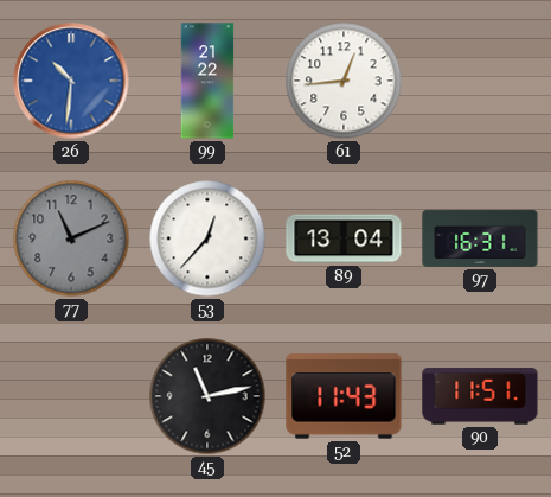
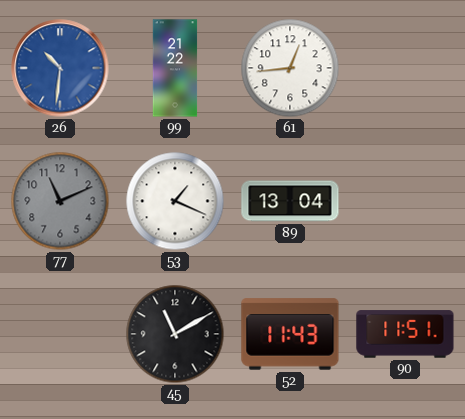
53: 12:37 -> 1:19
97: 16:31 -> none
45: 11:13 -> 11:10
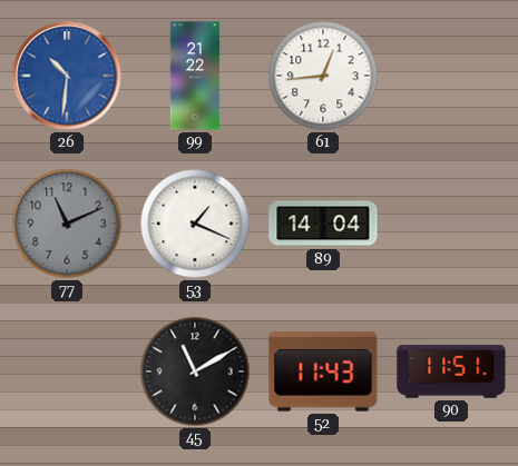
89: 13:04 -> 14:04
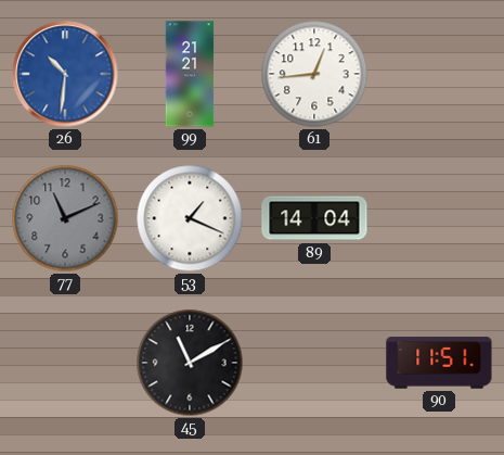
99: 21:22 -> 21:21
52: 11:43 -> none
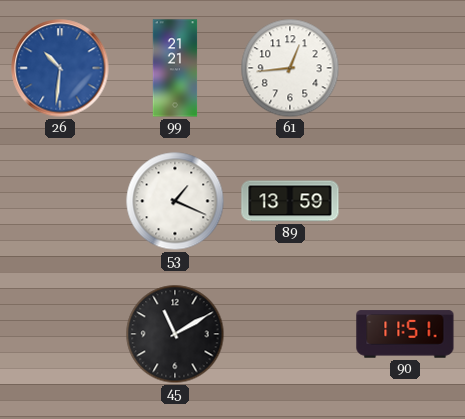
77: 11:11 -> none
89: 14:04 -> 13:59
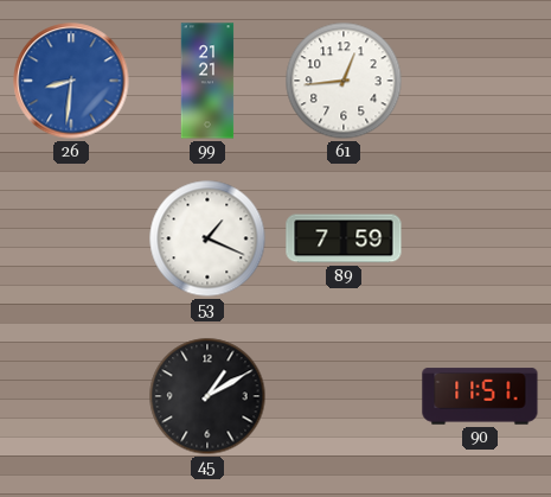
26: 10:31 -> 8:31
89: 13:59 -> 7:59
45: 11:10 -> 1:10
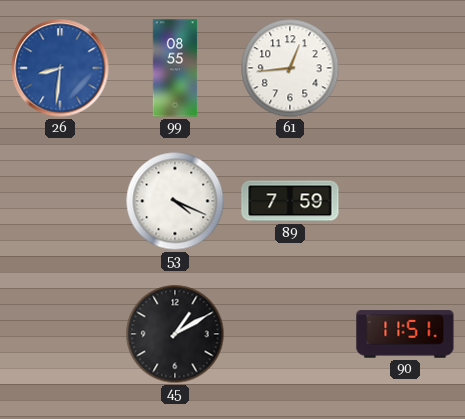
99: 21:21 -> 08:55
53: 1:19 -> 4:19
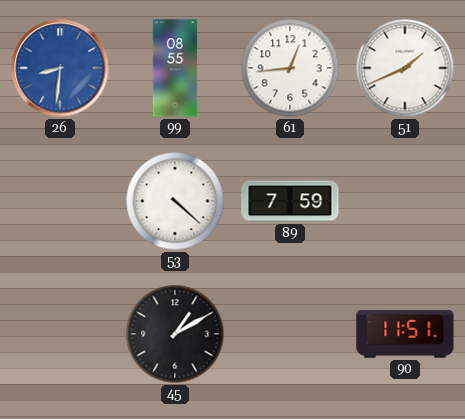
51: none -> 1:41
53: 4:19 -> 4:22
